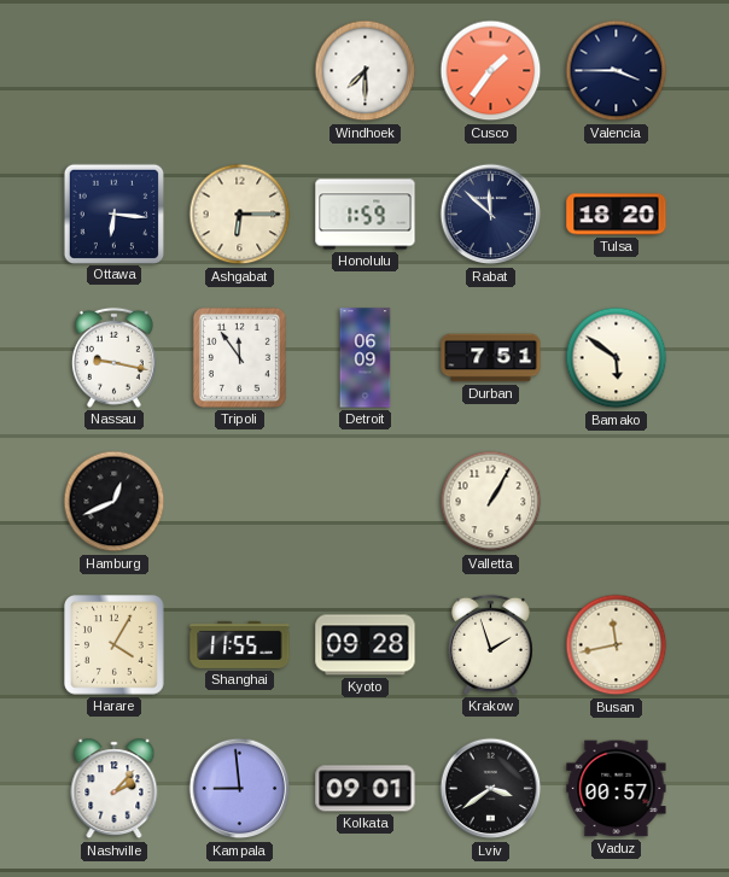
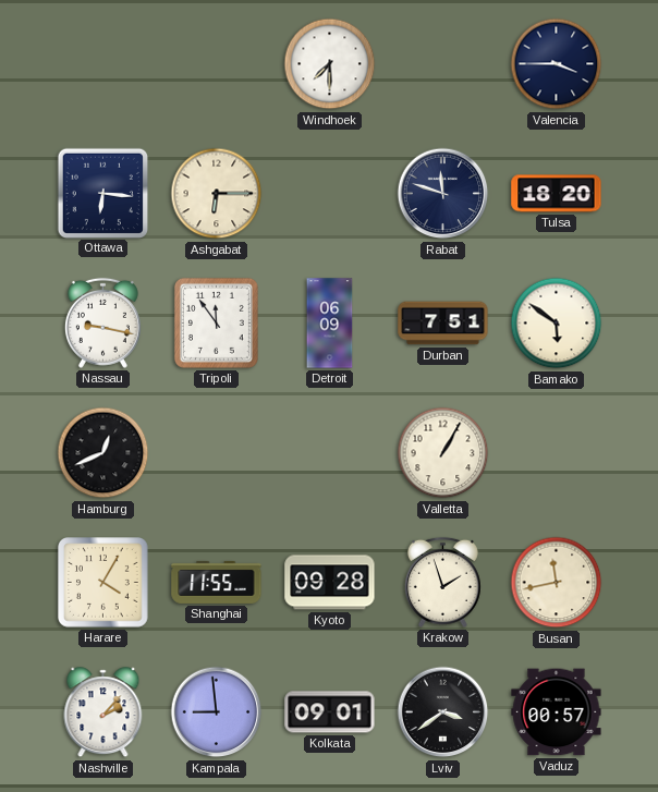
Cusco: 1:36 -> none
Honolulu: 1:59 -> none
Rabat: 11:52 -> 11:48
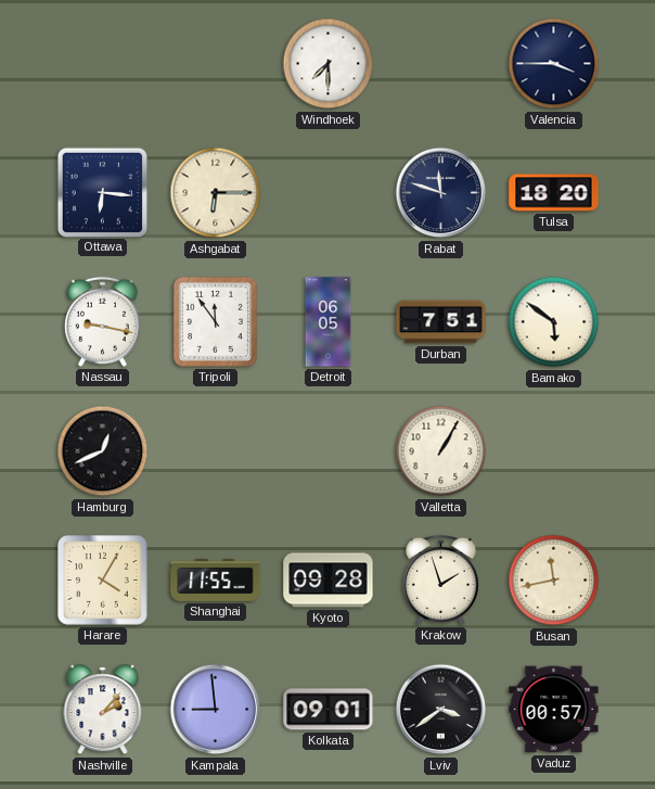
Detroit: 06:09 -> 06:05
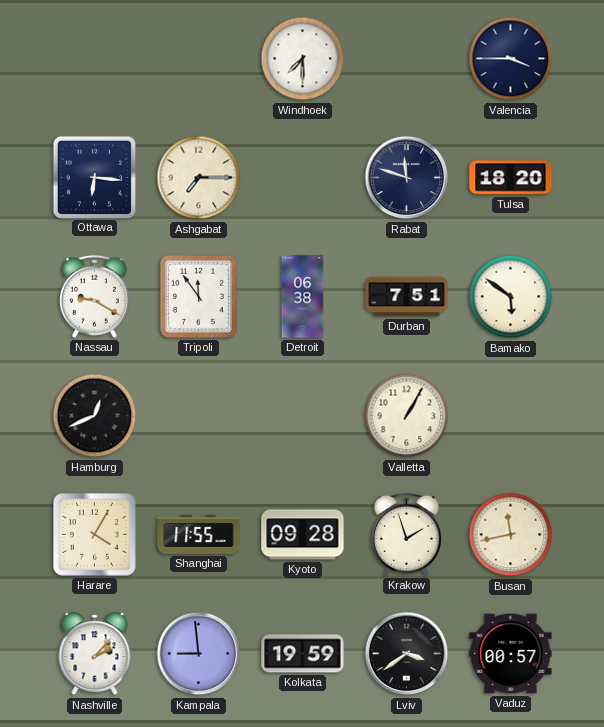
Ashgabat: 6:15 -> 7:15
Nassau: 9:17 -> 9:20
Detroit: 06:05 -> 06:38
Kolkata: 09:01 -> 19:59
